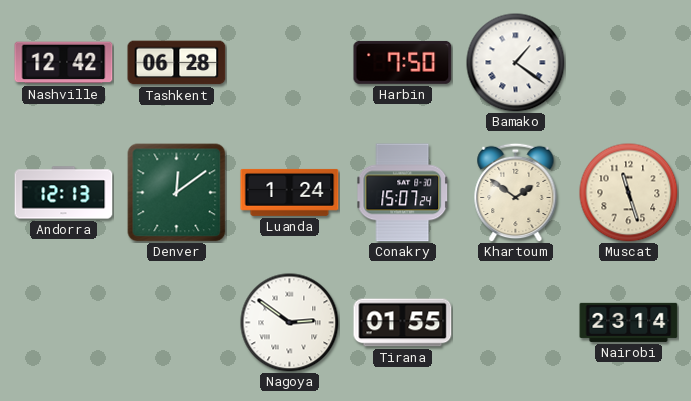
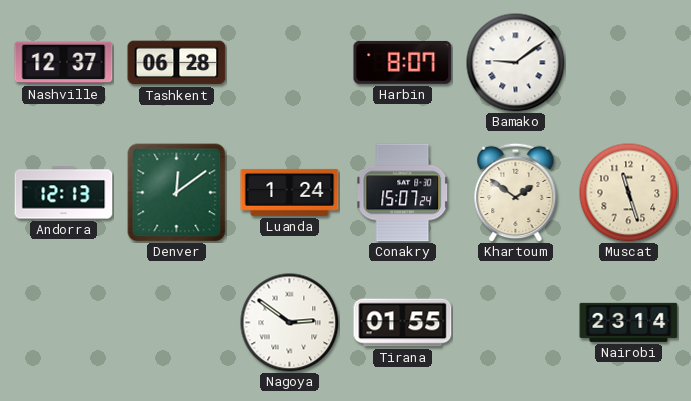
Nashville: 12:42 -> 12:37
Harbin: 7:50 -> 8:07
Bamako: 1:21 -> 9:09
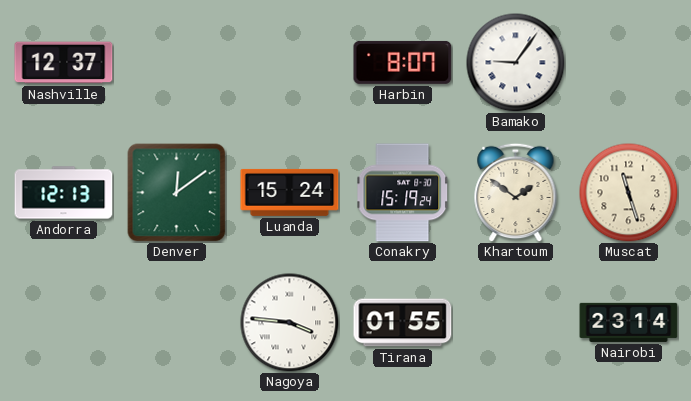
Tashkent: 06:28 -> none
Bamako: 9:09 -> 9:06
Luanda: 1:24 -> 15:24
Conakry: 15:07 -> 15:19
Nagoya: 2:51 -> 3:46
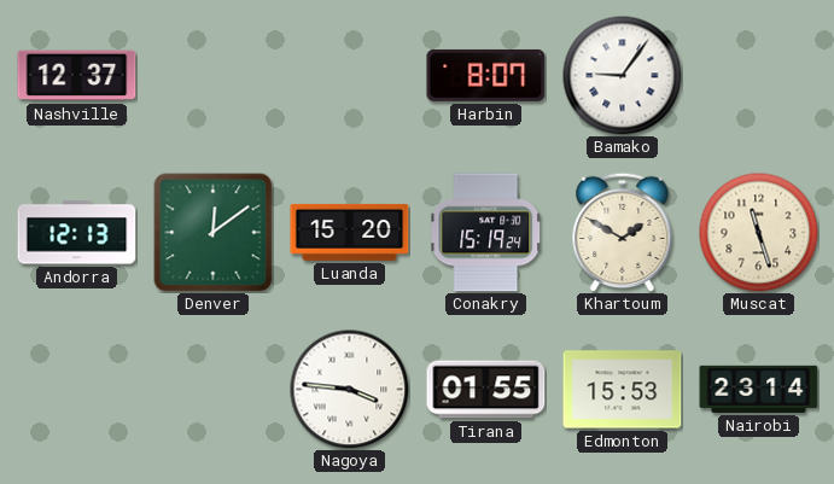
Luanda: 15:24 -> 15:20
Khartoum: 1:51 -> 1:50
Edmonton: none -> 15:53
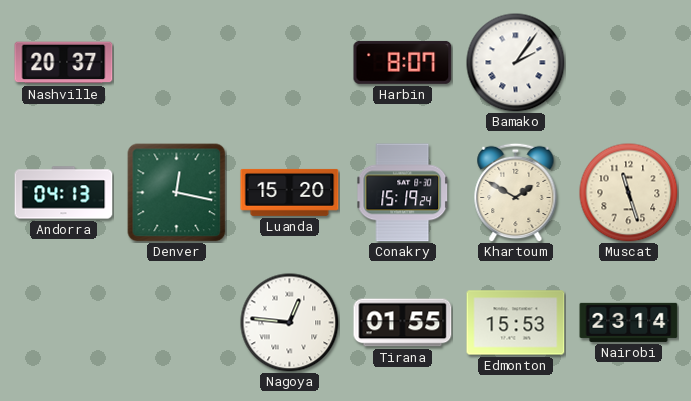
Nashville: 12:37 -> 20:37
Bamako: 9:06 -> 2:06
Andorra: 12:13 -> 04:13
Denver: 12:09 -> 12:17
Nagoya: 3:46 -> 12:46
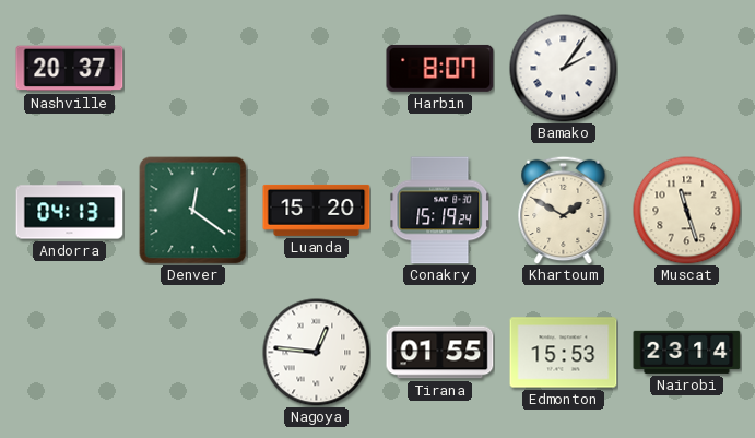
Denver: 12:17 -> 12:21
